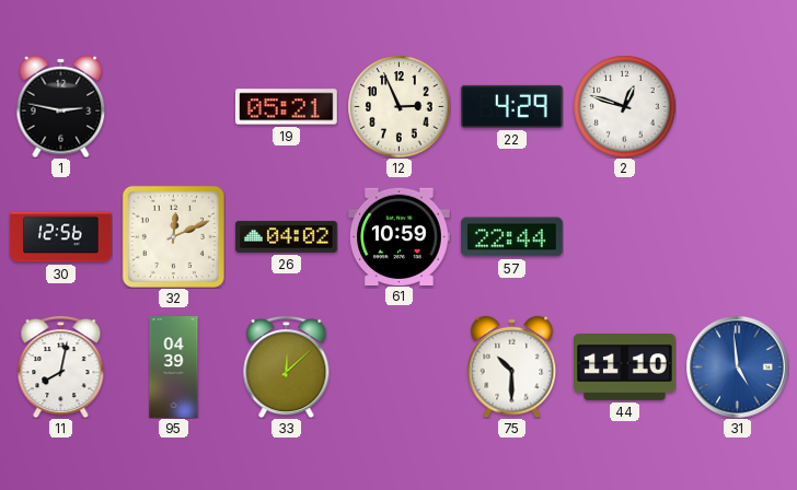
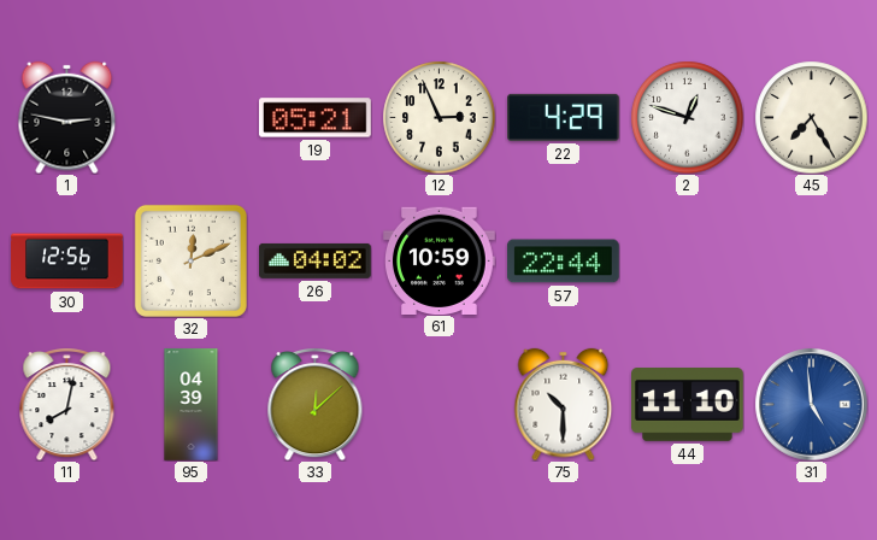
45: none -> 7:25
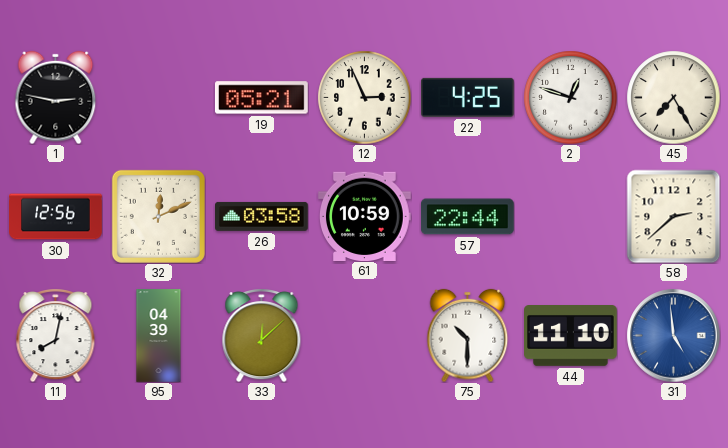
22: 4:29 -> 4:25
26: 04:02 -> 03:58
58: none -> 2:38
